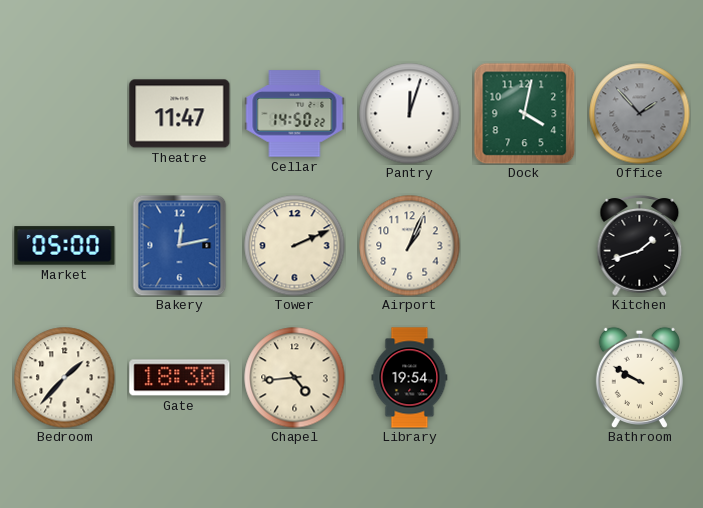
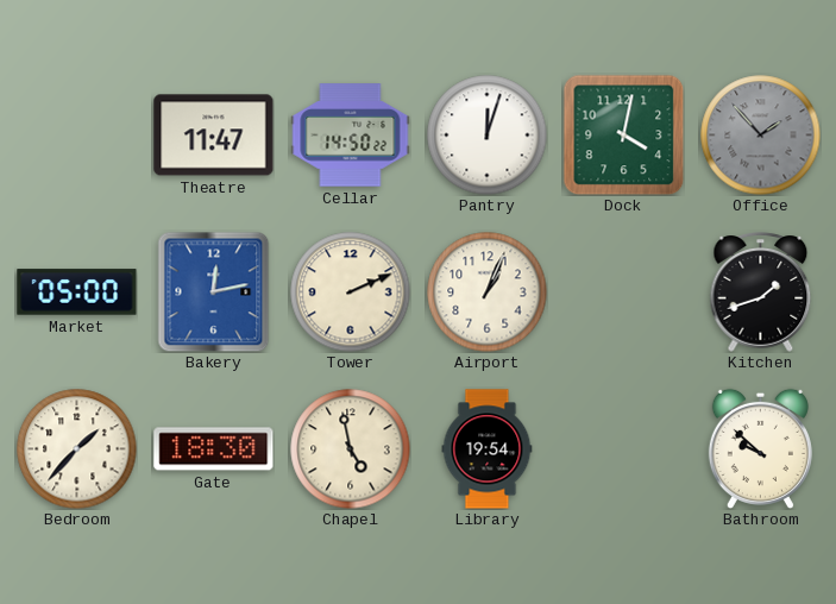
Chapel: 4:44 -> 4:58
Bathroom: 9:50 -> 9:52
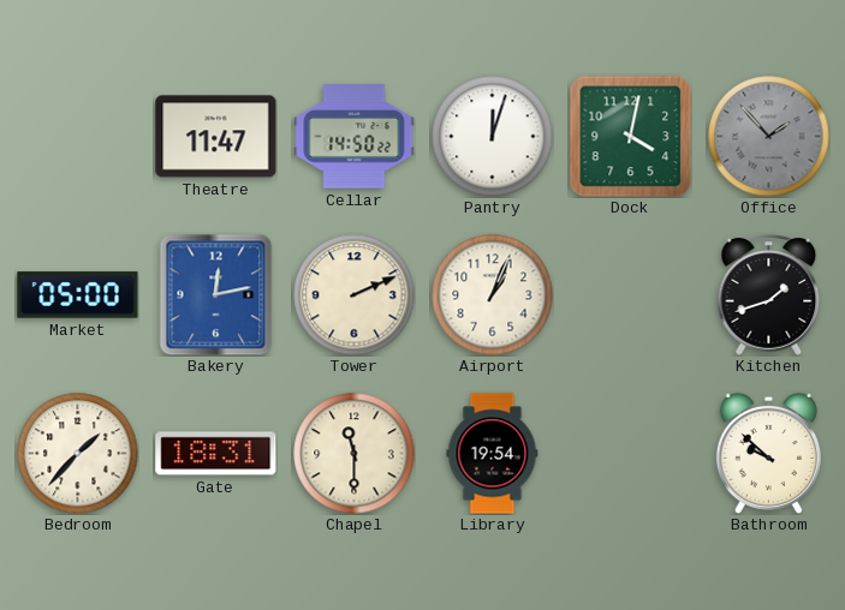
Gate: 18:30 -> 18:31
Chapel: 4:58 -> 11:30
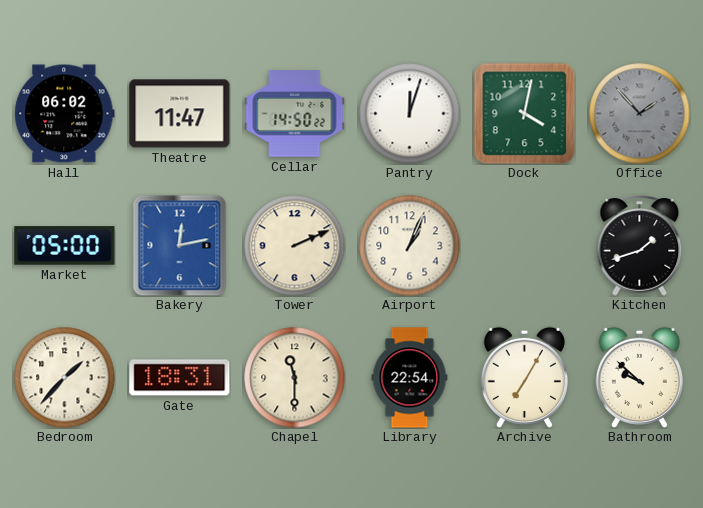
Hall: none -> 06:02
Library: 19:54 -> 22:54
Archive: none -> 7:05
